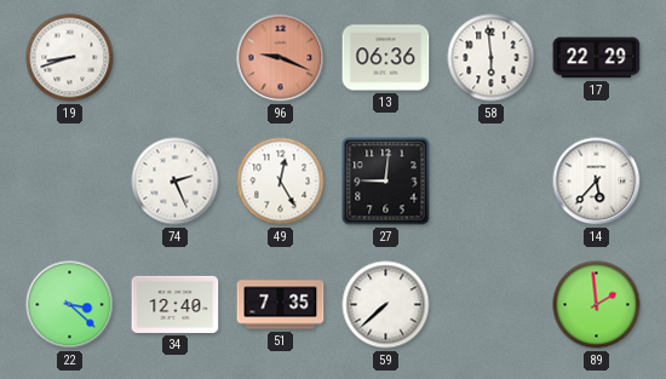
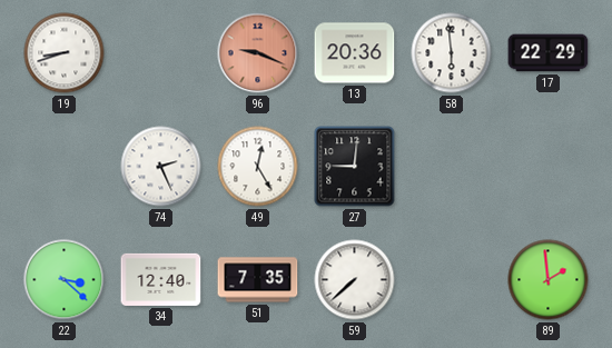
13: 06:36 -> 20:36
14: 5:37 -> none
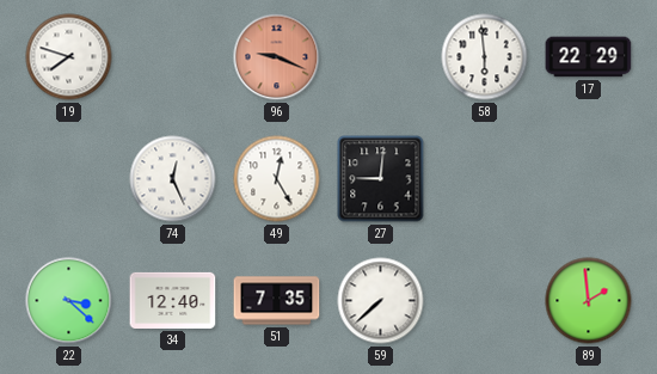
19: 8:42 -> 7:48
13: 20:36 -> none
74: 2:26 -> 12:26
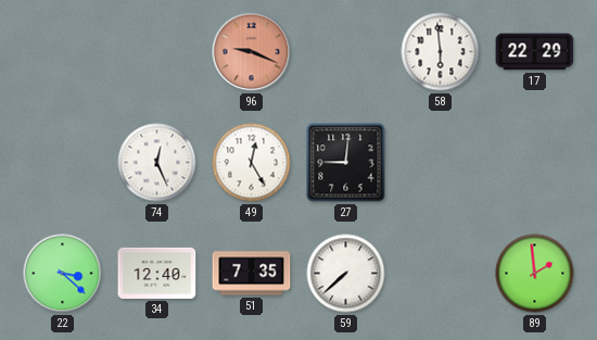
19: 7:48 -> none
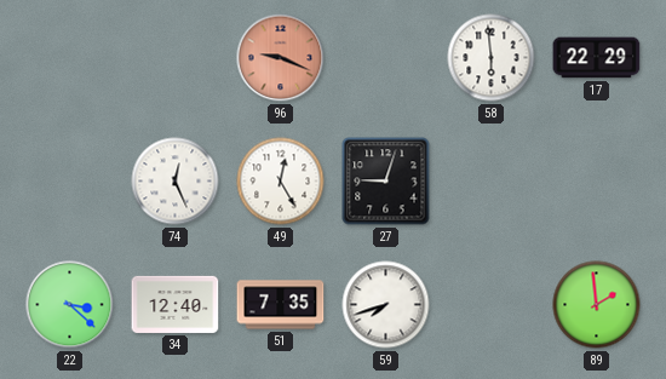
27: 9:01 -> 9:03
59: 7:38 -> 7:42
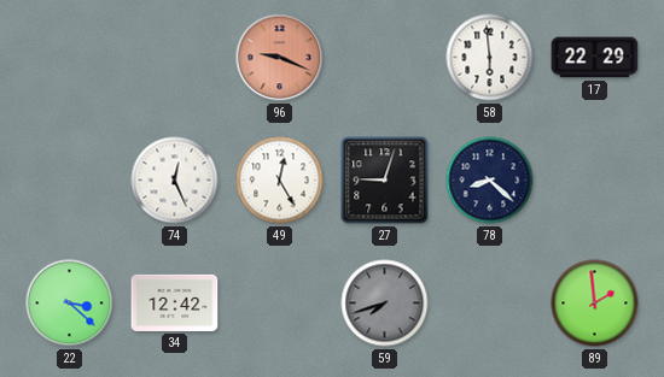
78: none -> 8:22
34: 12:40 -> 12:42
51: 7:35 -> none
59 dial: white -> grey
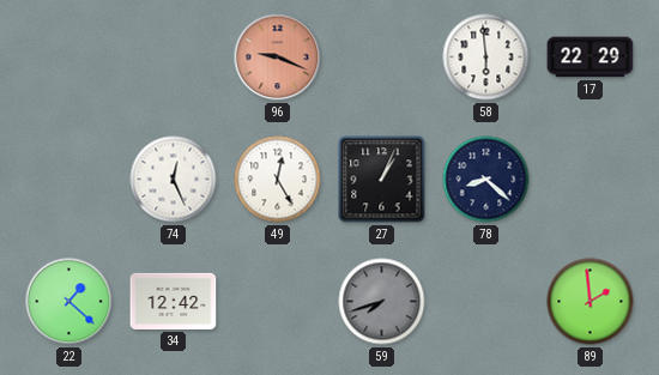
27: 9:03 -> 1:04
22: 3:22 -> 1:22
